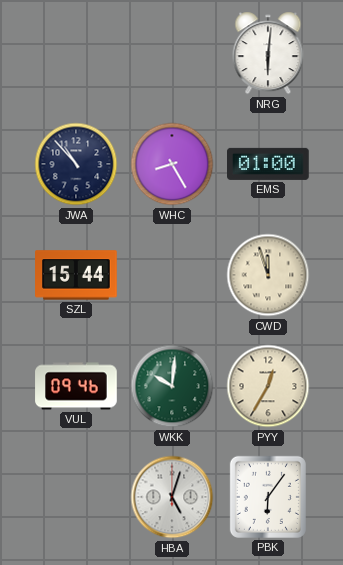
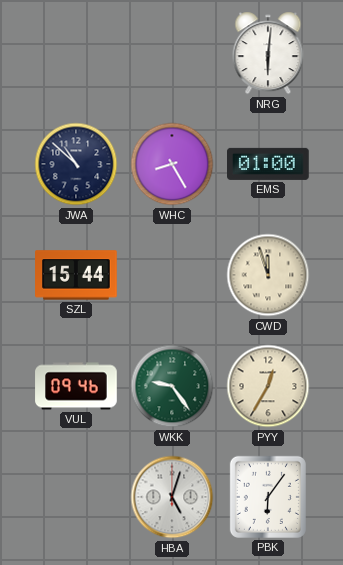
JWA: 10:53 -> 10:52
WKK: 10:01 -> 9:24
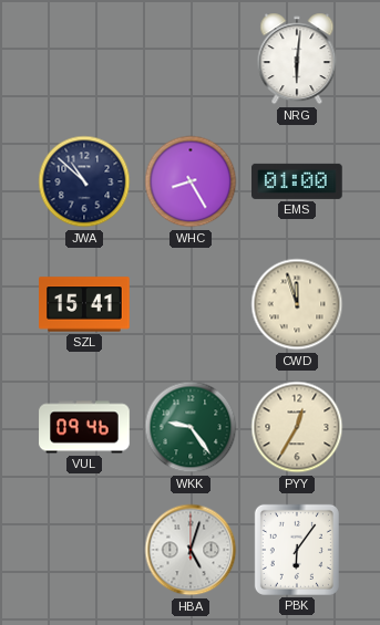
SZL: 15:44 -> 15:41
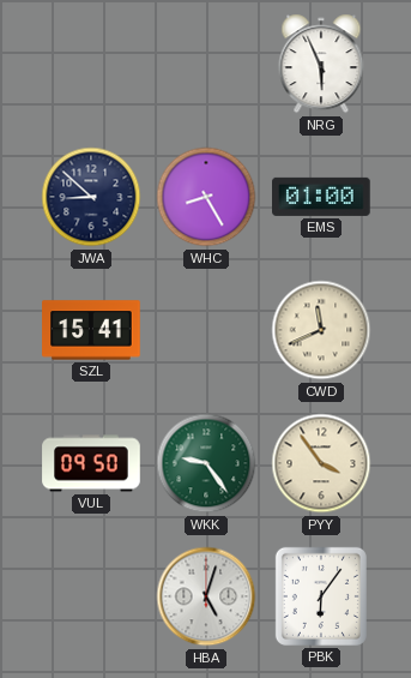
NRG: 6:01 -> 5:56
JWA: 10:52 -> 8:52
CWD: 11:57 -> 11:41
VUL: 09:46 -> 09:50
PYY: 12:35 -> 3:54
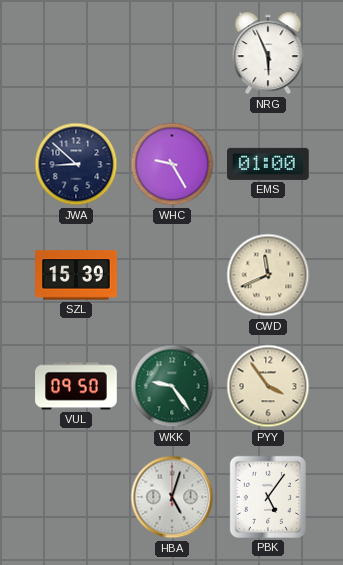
WHC: 8:25 -> 9:25
SZL: 15:41 -> 15:39
PBK: 6:06 -> 5:06
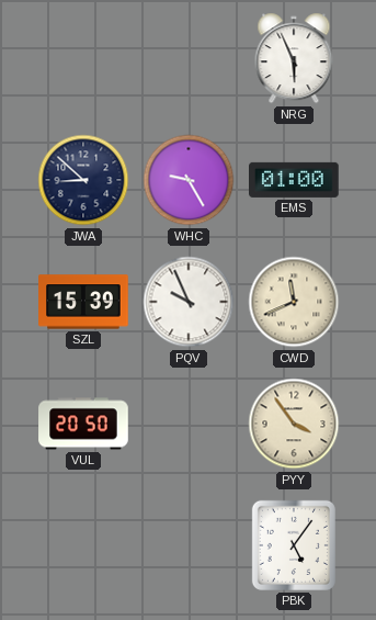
PQV: none -> 9:56
VUL: 09:50 -> 20:50
WKK: 9:24 -> none
HBA: 5:03 -> none
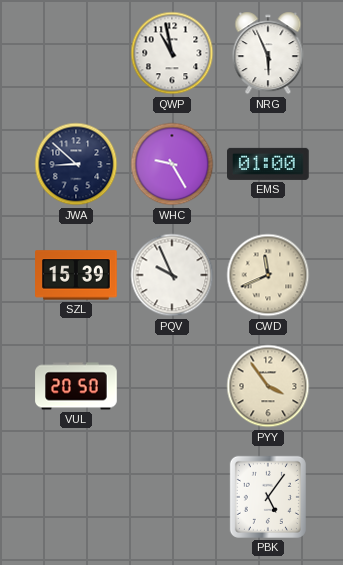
QWP: none -> 10:58
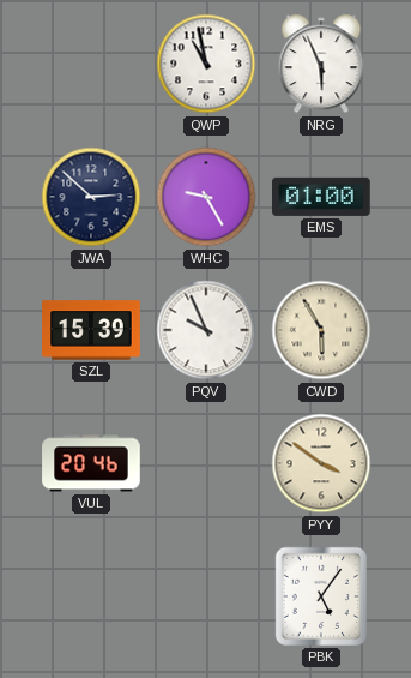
JWA: 8:52 -> 2:52
CWD: 11:41 -> 5:55
VUL: 20:50 -> 20:46
PYY: 3:54 -> 3:51
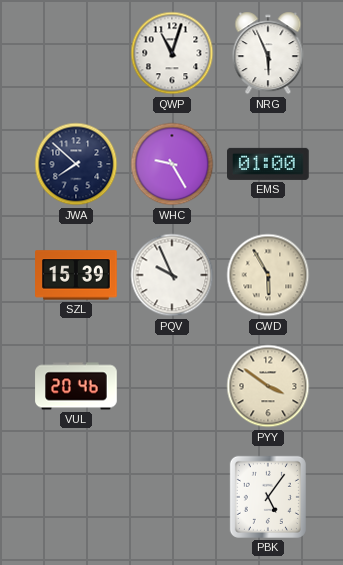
QWP: 10:58 -> 11:03
JWA: 2:52 -> 7:52
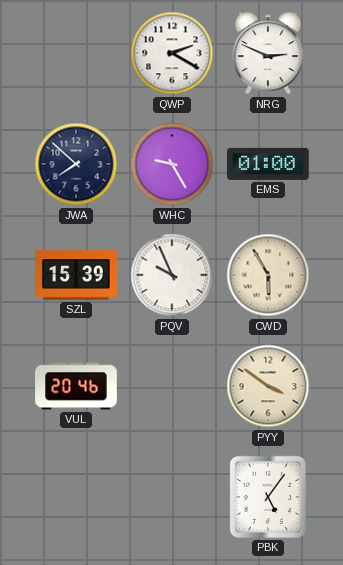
QWP: 11:03 -> 2:20
NRG: 5:56 -> 2:49
